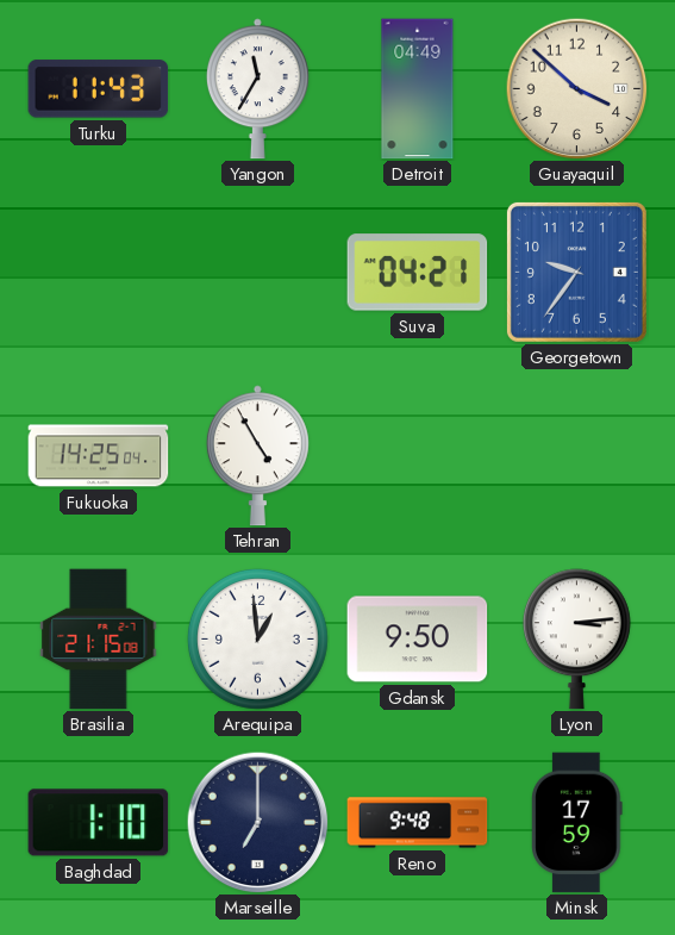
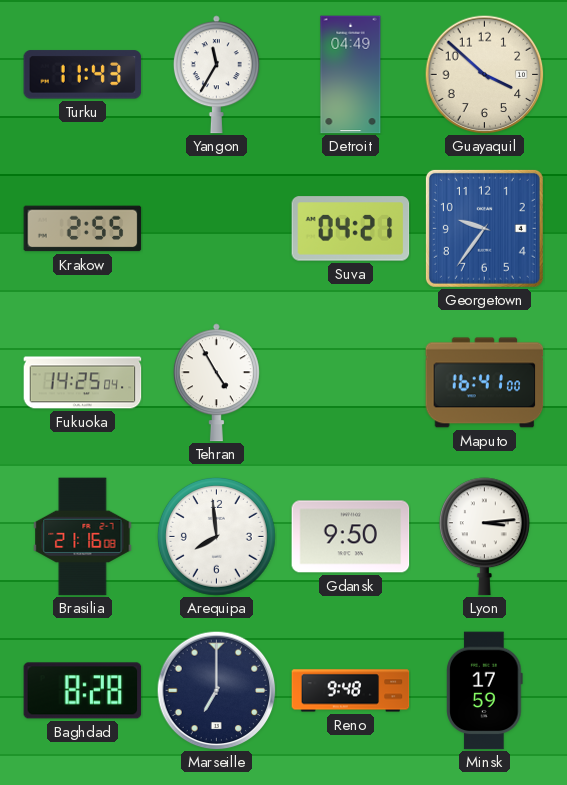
Krakow: none -> 2:55
Maputo: none -> 16:41
Brasilia: 21:15 -> 21:16
Arequipa: 12:59 -> 7:59
Baghdad: 1:10 -> 8:28
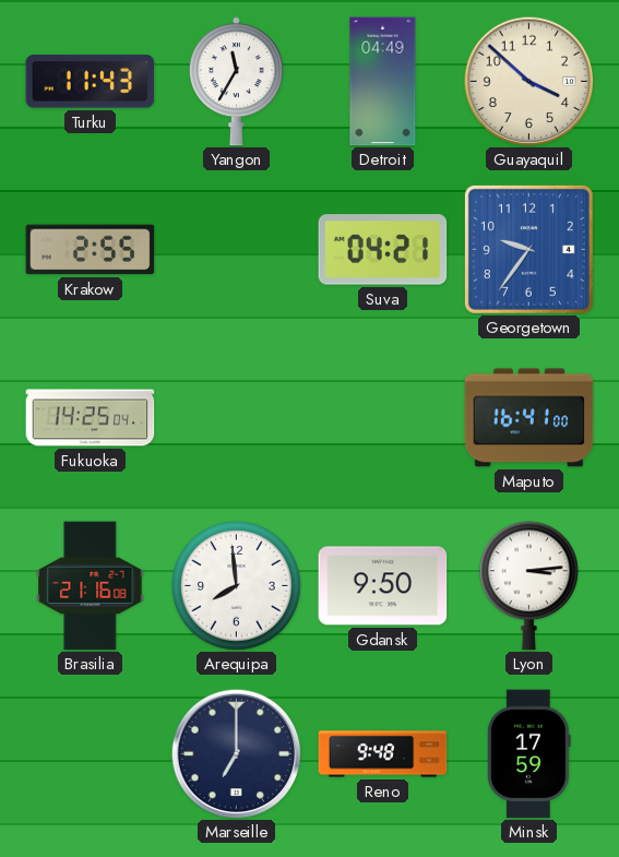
Tehran: 4:55 -> none
Baghdad: 8:28 -> none
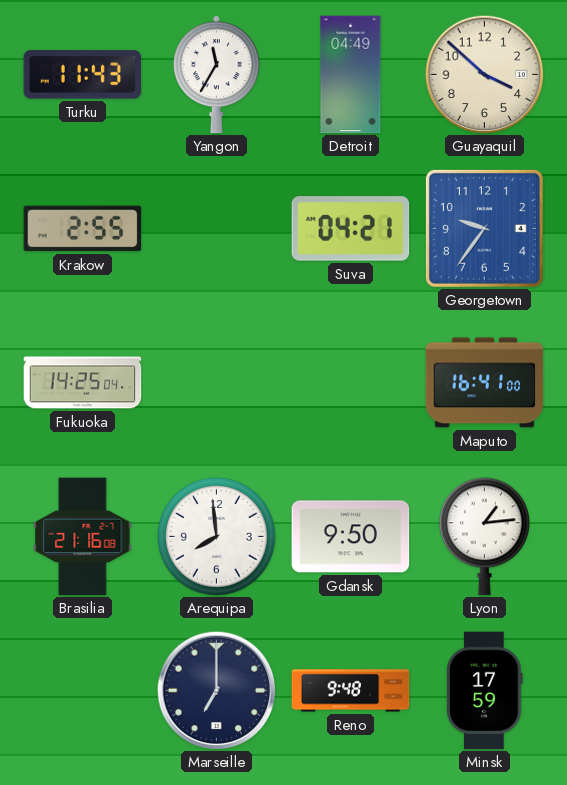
Lyon: 3:14 -> 1:14
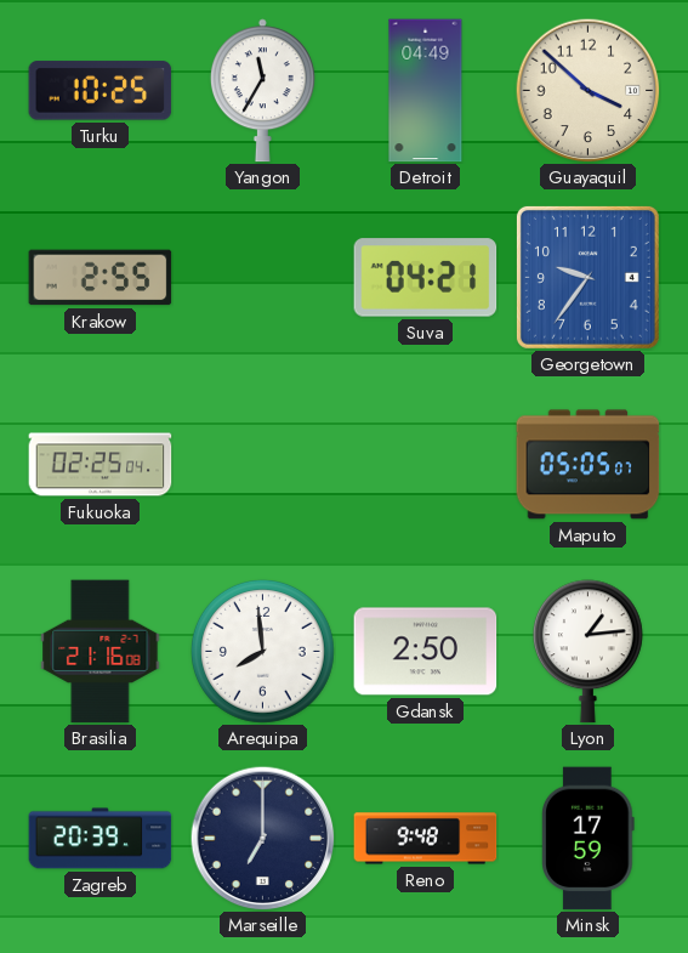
Turku: 11:43 -> 10:25
Fukuoka: 14:25 -> 02:25
Maputo: 16:41 -> 05:05
Gdansk: 9:50 -> 2:50
Zagreb: none -> 20:39
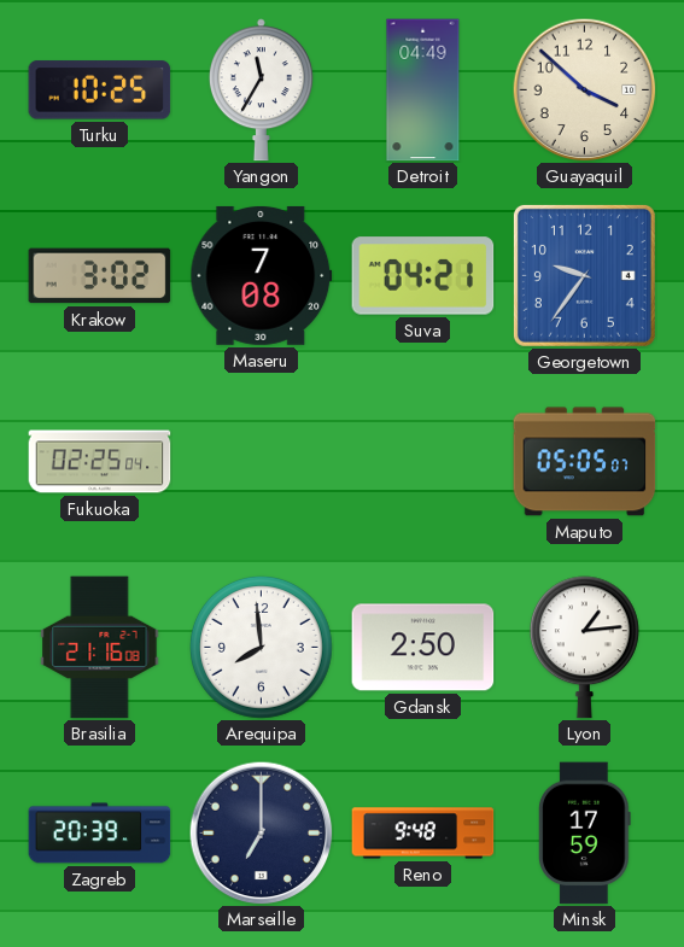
Krakow: 2:55 -> 3:02
Maseru: none -> 7:08
